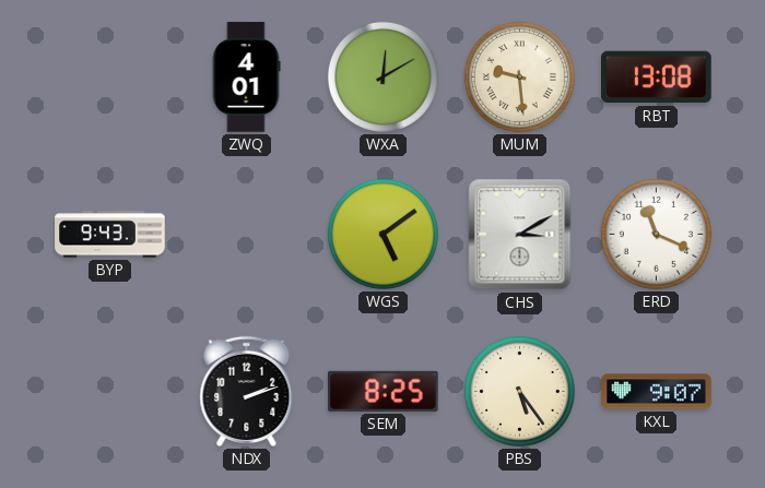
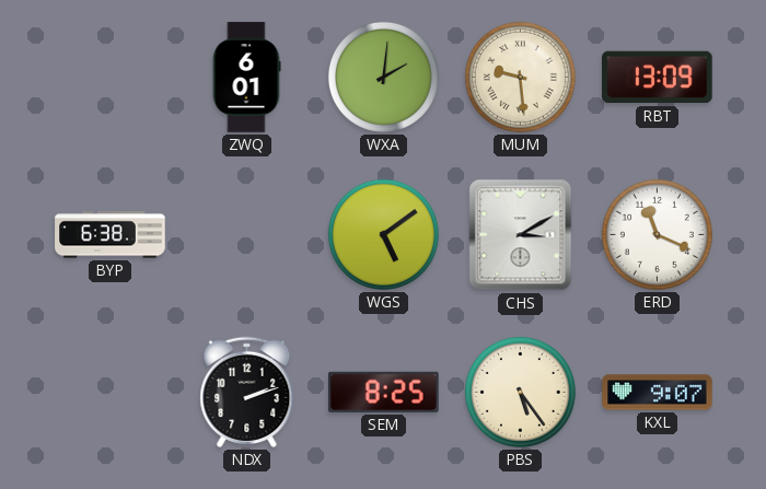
ZWQ: 4:01 -> 6:01
WXA: 12:10 -> 2:01
RBT: 13:08 -> 13:09
BYP: 9:43 -> 6:38
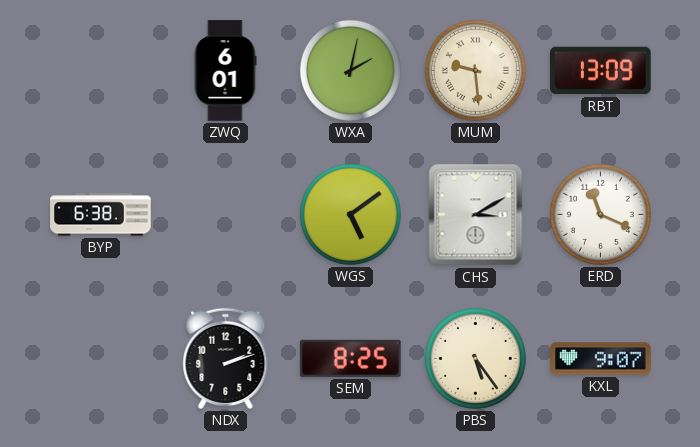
WXA: 2:01 -> 2:02
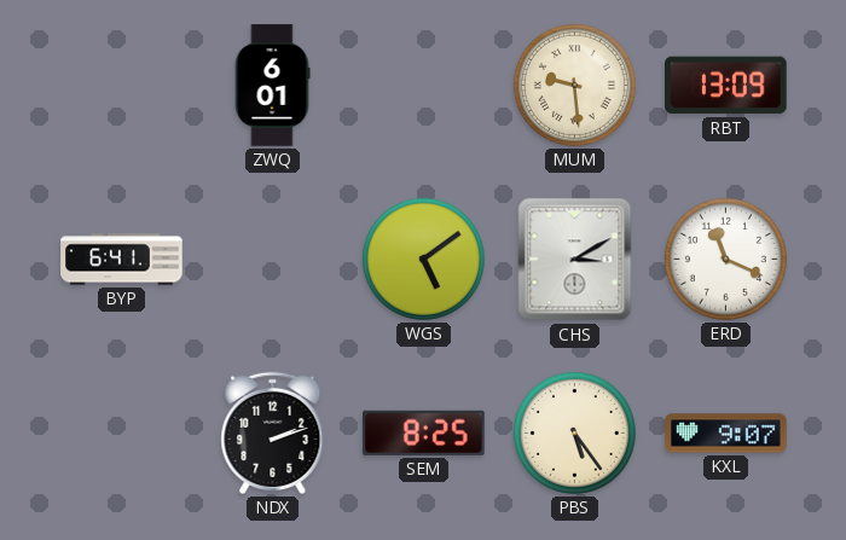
WXA: 2:02 -> none
BYP: 6:38 -> 6:41
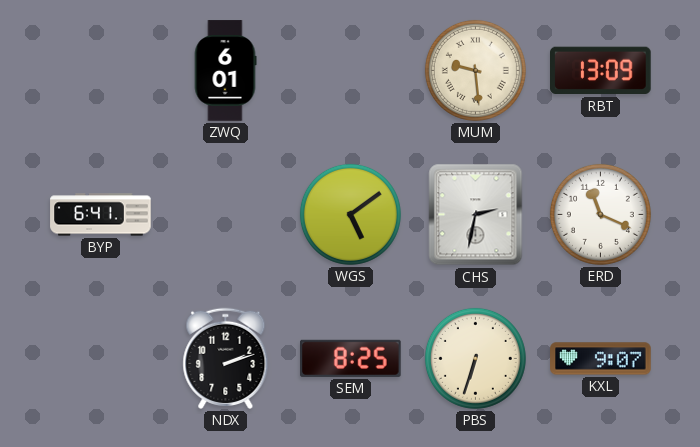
CHS: 3:10 -> 2:32
PBS: 5:24 -> 6:33
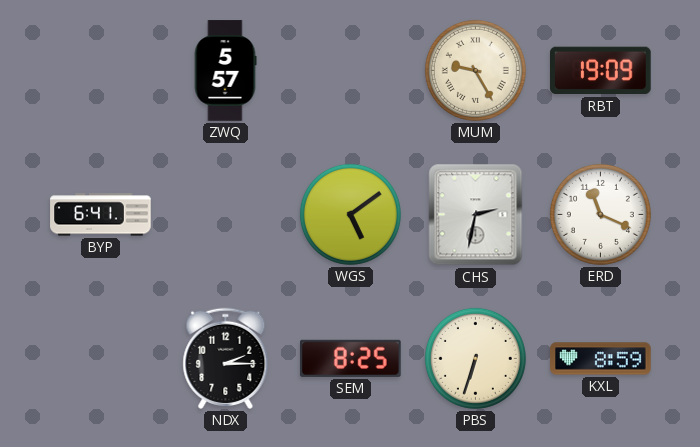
ZWQ: 6:01 -> 5:57
MUM: 9:29 -> 9:25
RBT: 13:09 -> 19:09
NDX: 2:12 -> 2:15
KXL: 9:07 -> 8:59
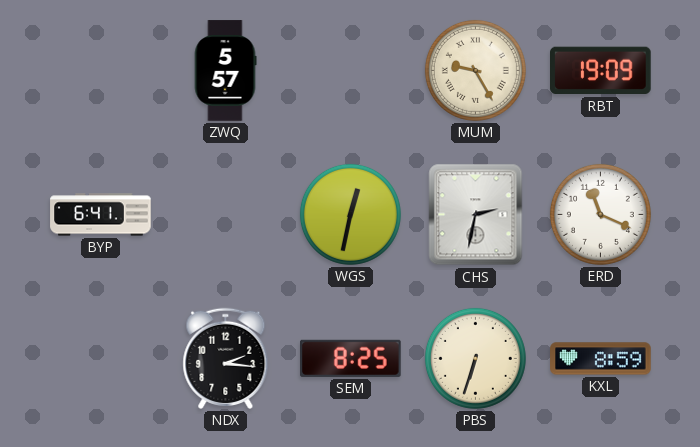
WGS: 5:09 -> 12:32
NDX: 2:15 -> 2:16
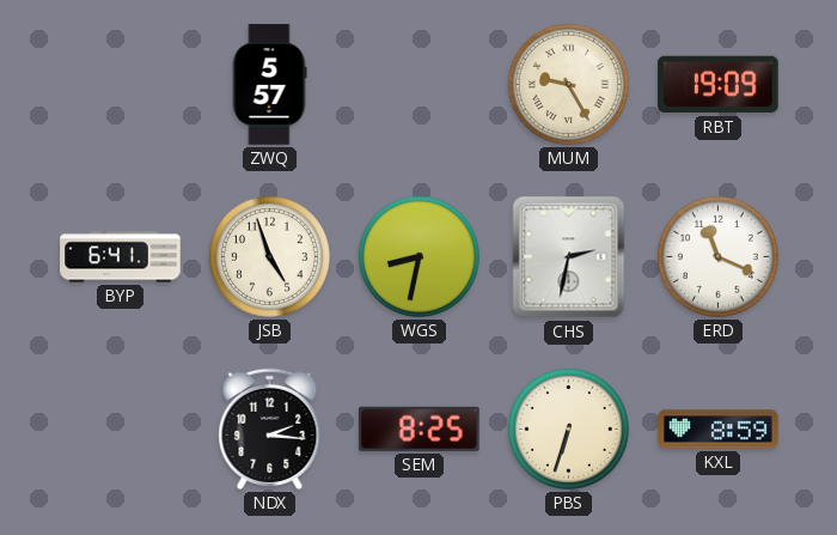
JSB: none -> 4:57
WGS: 12:32 -> 8:32
